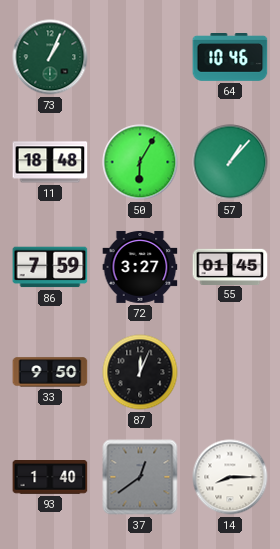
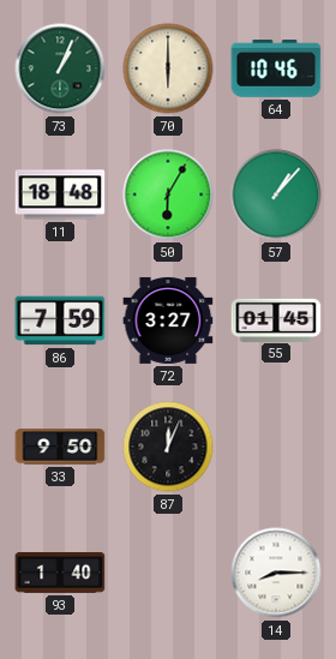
70: none -> 6:00
37: 12:39 -> none
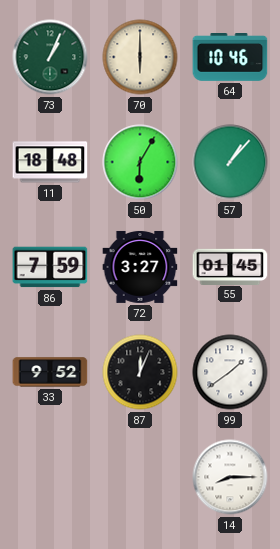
33: 9:50 -> 9:52
99: none -> 1:39
93: 1:40 -> none
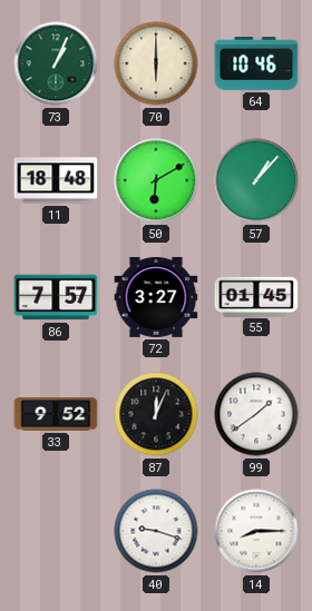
50: 6:05 -> 6:10
86: 7:59 -> 7:57
40: none -> 9:18
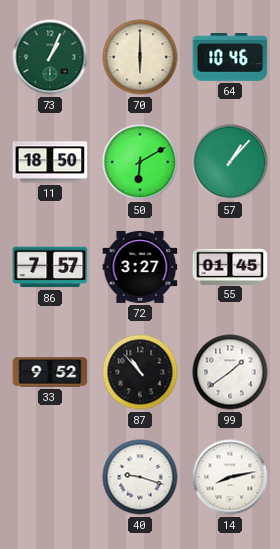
11: 18:48 -> 18:50
87: 12:04 -> 10:53
14: 8:15 -> 8:13
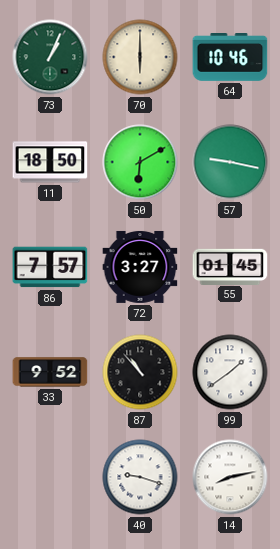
57: 1:07 -> 9:17
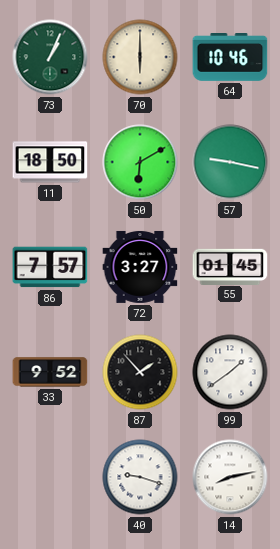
87: 10:53 -> 1:53
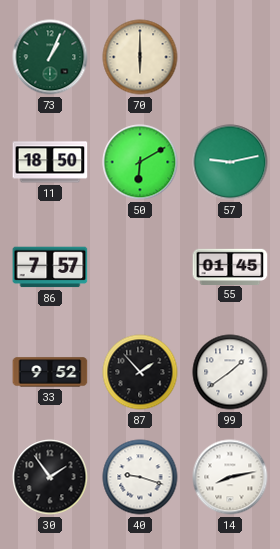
64: 10:46 -> none
57: 9:17 -> 9:13
72: 3:27 -> none
30: none -> 1:54
